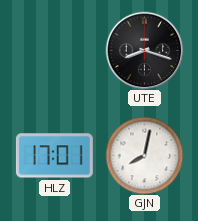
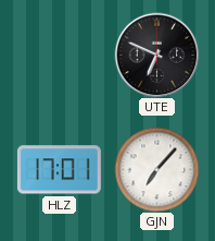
UTE: 8:18 -> 6:49
GJN: 8:02 -> 7:07
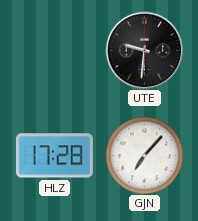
UTE: 6:49 -> 9:31
HLZ: 17:01 -> 17:28
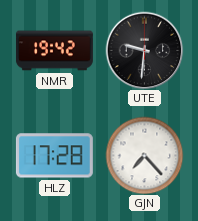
NMR: none -> 19:42
GJN: 7:07 -> 7:23
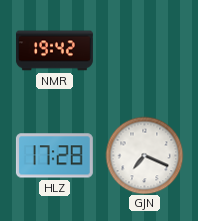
UTE: 9:31 -> none
GJN: 7:23 -> 7:19
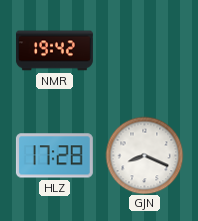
GJN: 7:19 -> 8:19
